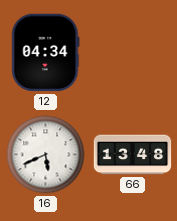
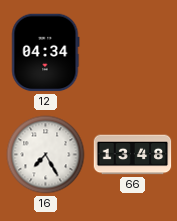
16: 5:41 -> 7:25
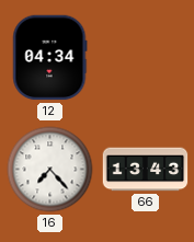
16: 7:25 -> 7:23
66: 13:48 -> 13:43
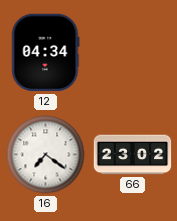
16: 7:23 -> 7:21
66: 13:43 -> 23:02
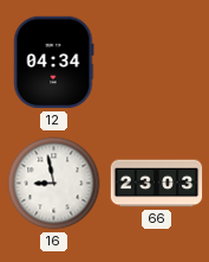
16: 7:21 -> 8:58
66: 23:02 -> 23:03
